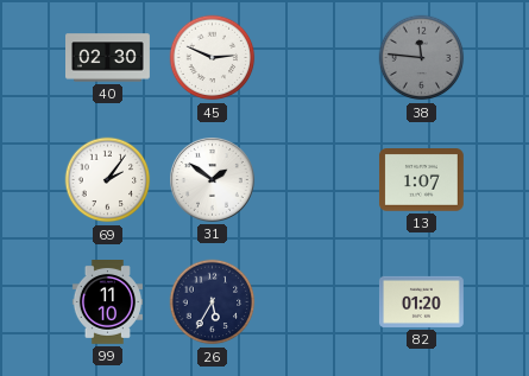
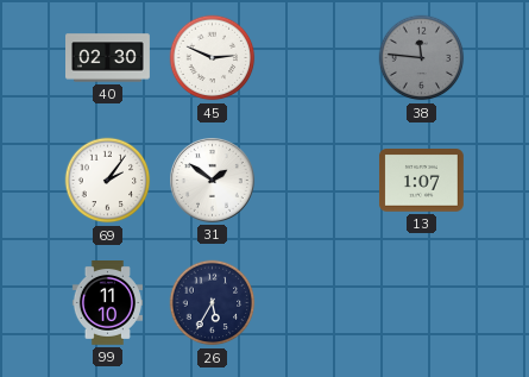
82: 01:20 -> none
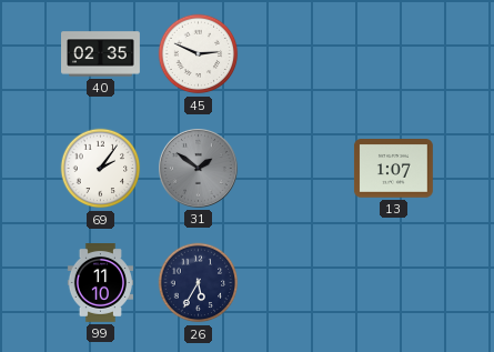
40: 02:30 -> 02:35
38: 11:46 -> none
31 dial: white -> grey
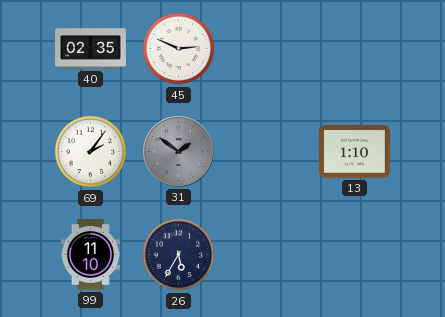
13: 1:07 -> 1:10
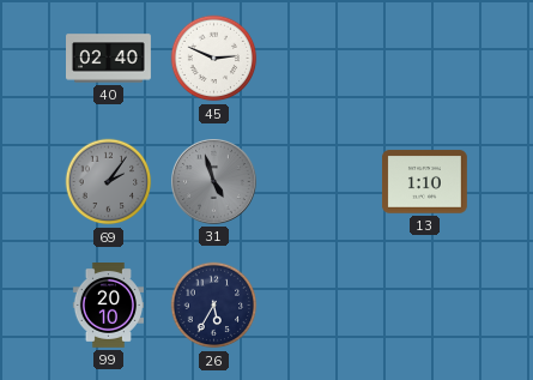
40: 02:35 -> 02:40
69 dial: white -> grey
31: 1:51 -> 4:57
99: 11:10 -> 20:10
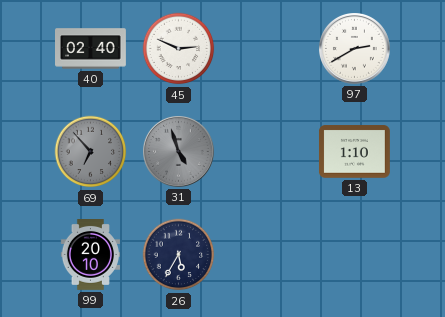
97: none -> 2:40
69: 2:06 -> 6:53
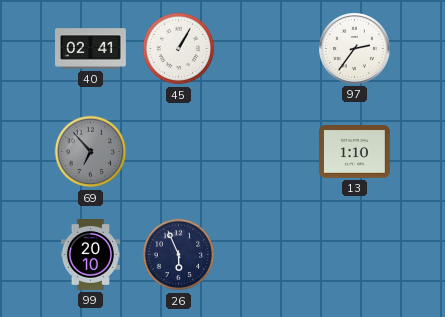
40: 02:40 -> 02:41
45: 2:49 -> 1:05
97: 2:40 -> 2:36
31: 4:57 -> none
26: 5:35 -> 5:56
